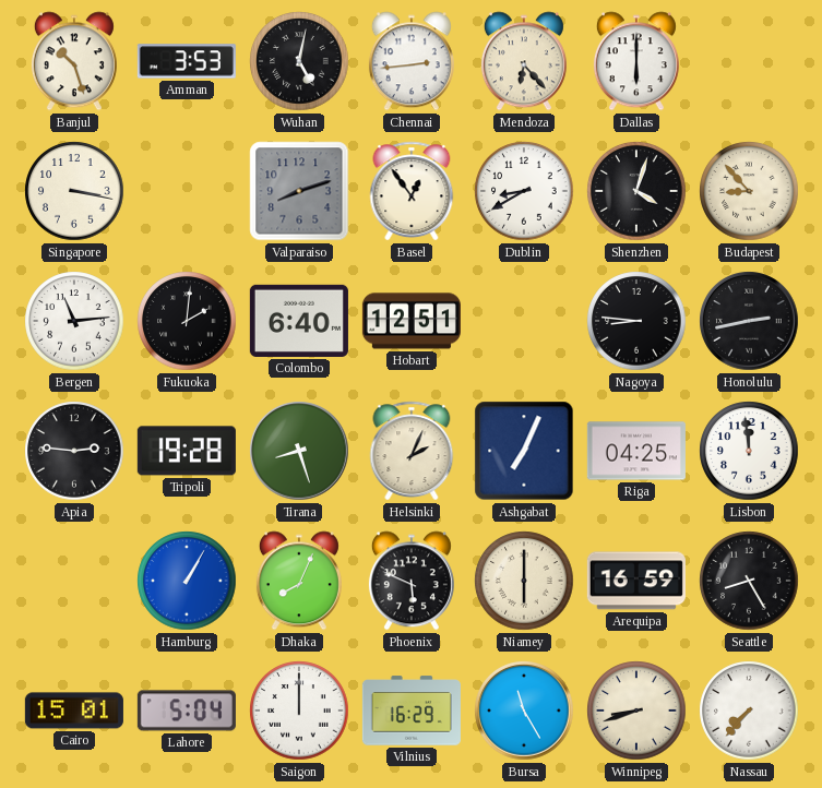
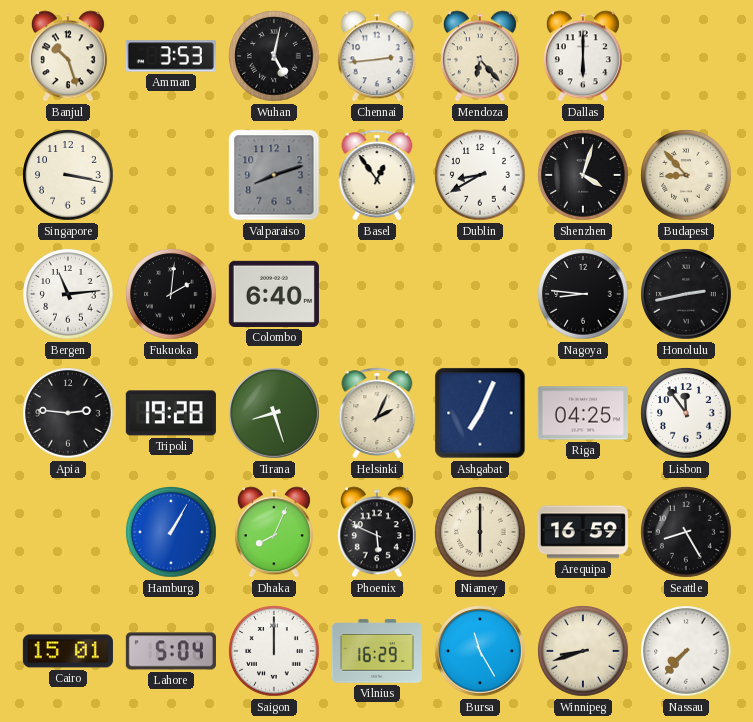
Hobart: 12:51 -> none
Lisbon: 11:59 -> 11:54
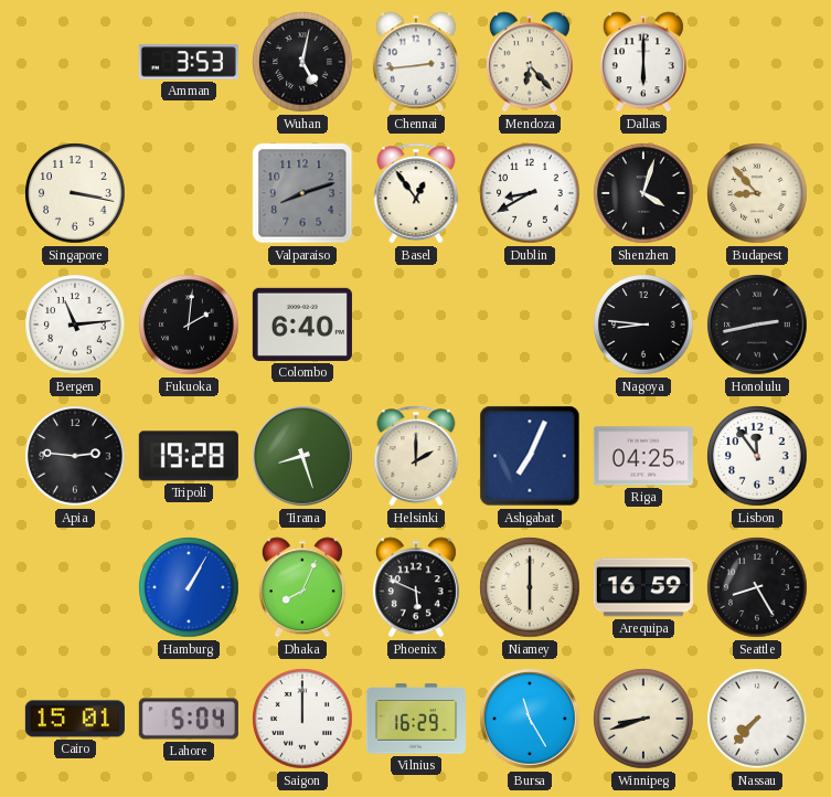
Banjul: 10:27 -> none
Helsinki: 2:04 -> 2:00
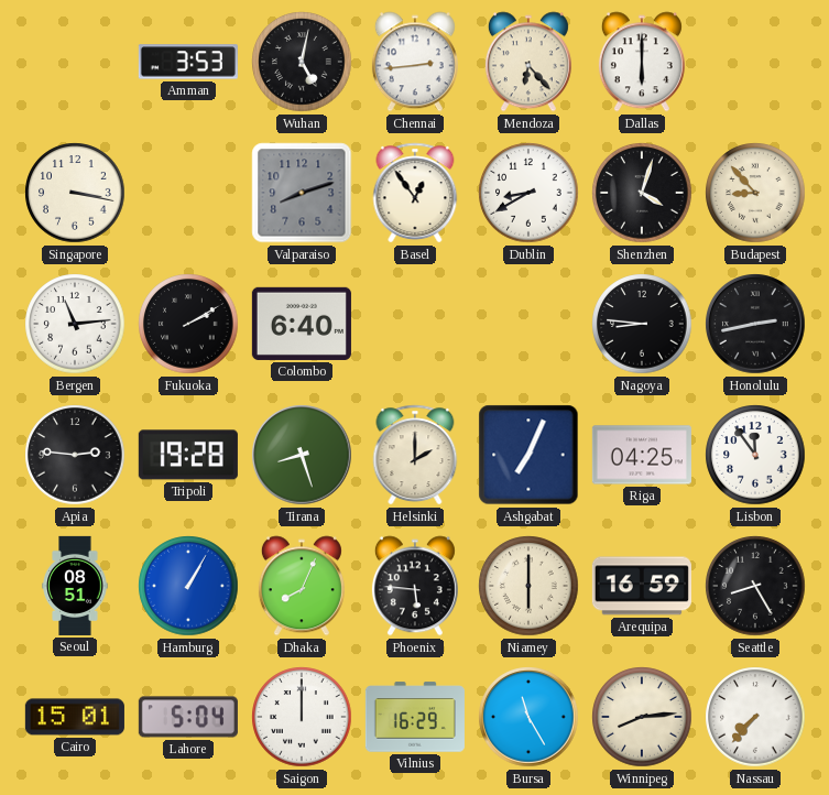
Fukuoka: 2:01 -> 2:10
Seoul: none -> 08:51
Phoenix: 5:49 -> 5:46
Winnipeg: 8:42 -> 8:14
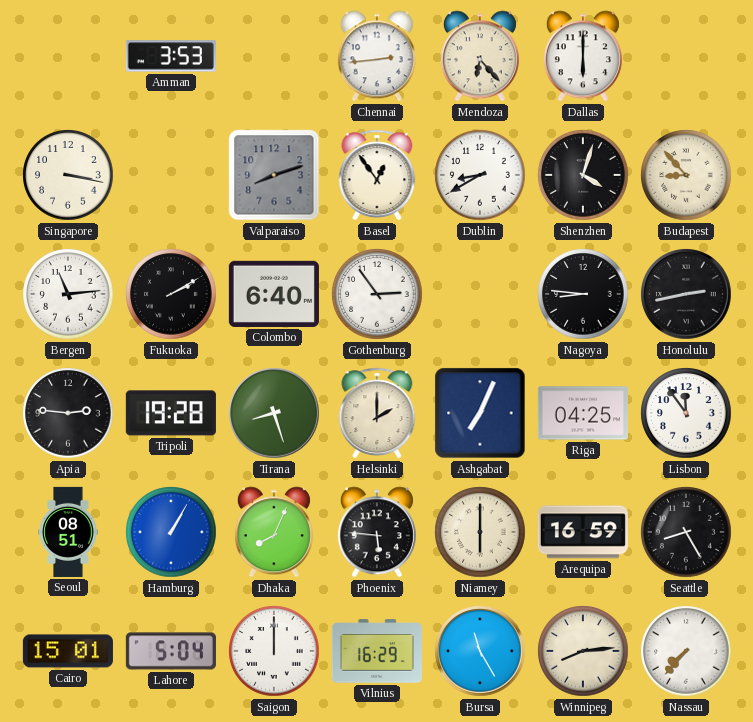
Wuhan: 5:02 -> none
Gothenburg: none -> 2:54
